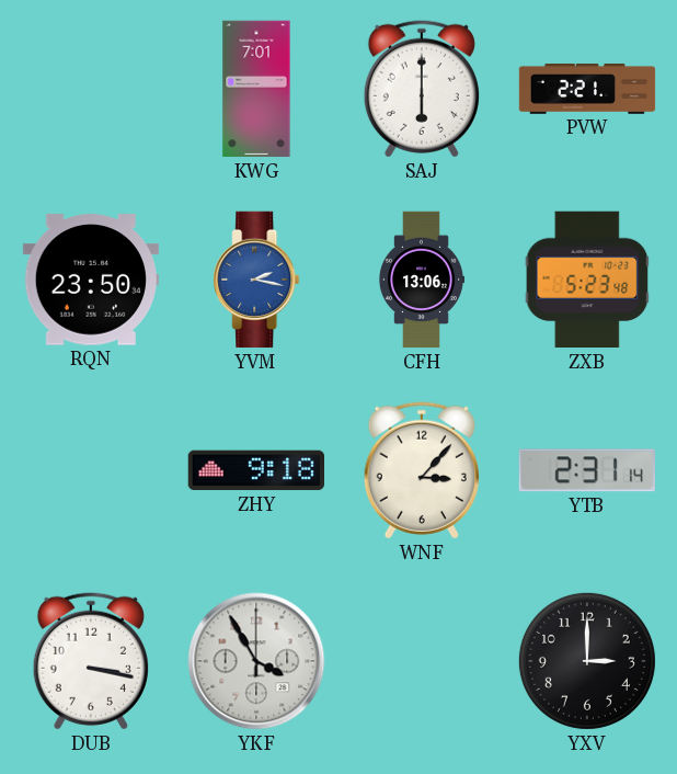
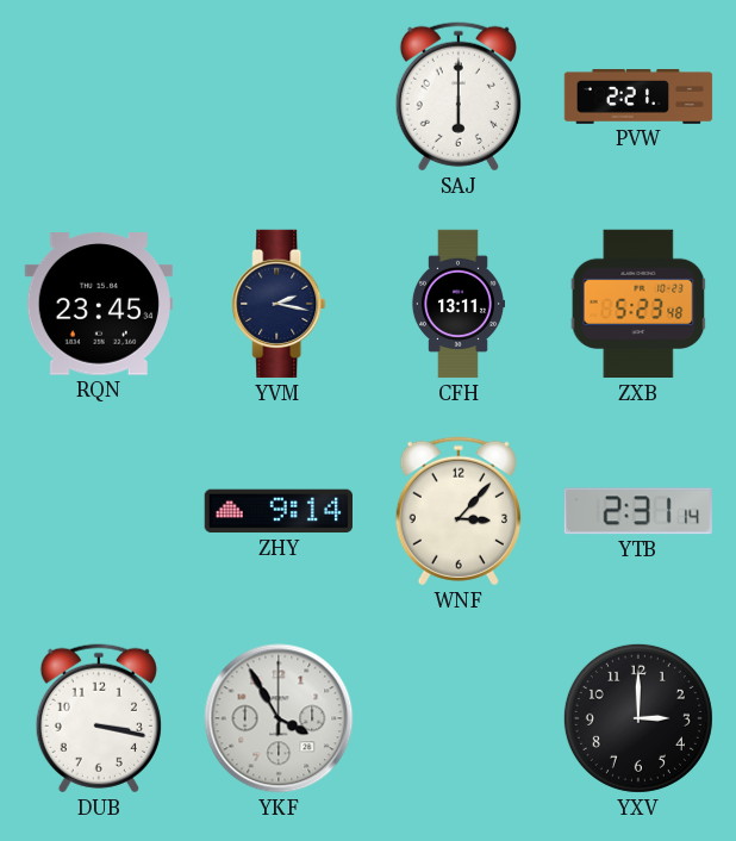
KWG: 7:01 -> none
RQN: 23:50 -> 23:45
YVM dial: blue -> navy
CFH: 13:06 -> 13:11
ZHY: 9:18 -> 9:14
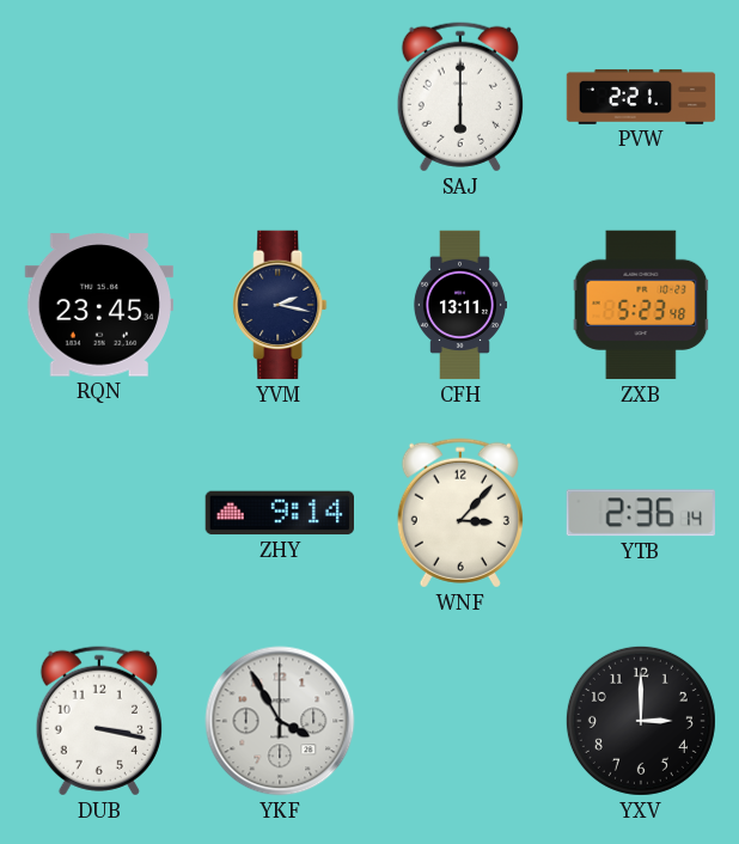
YTB: 2:31 -> 2:36
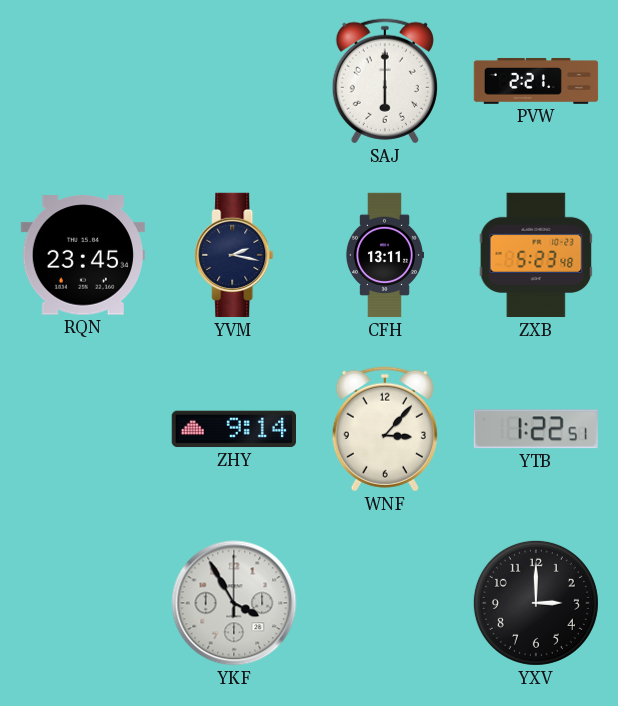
YTB: 2:36 -> 1:22
DUB: 3:17 -> none
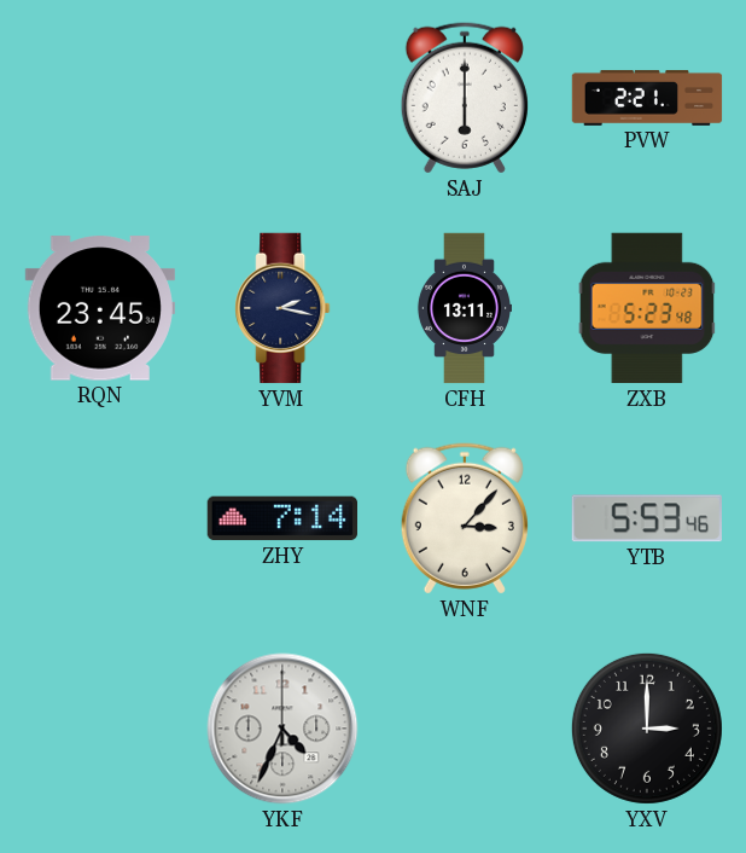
ZHY: 9:14 -> 7:14
YTB: 1:22 -> 5:53
YKF: 3:55 -> 4:34
